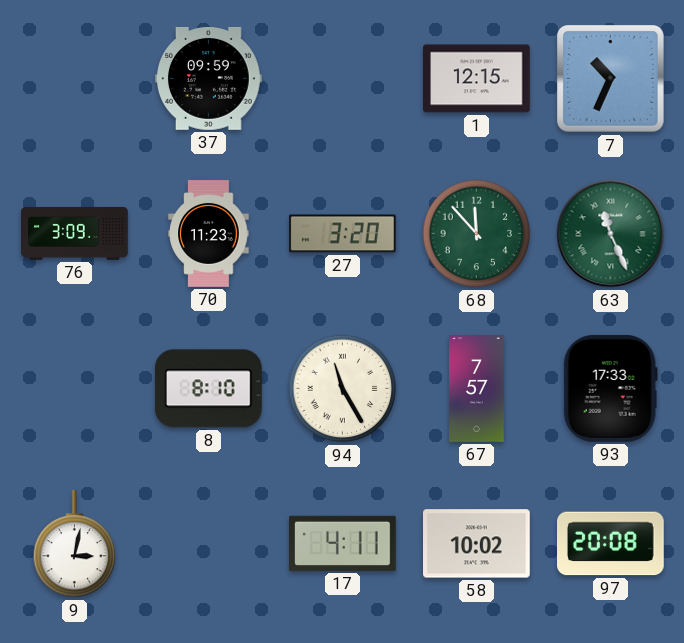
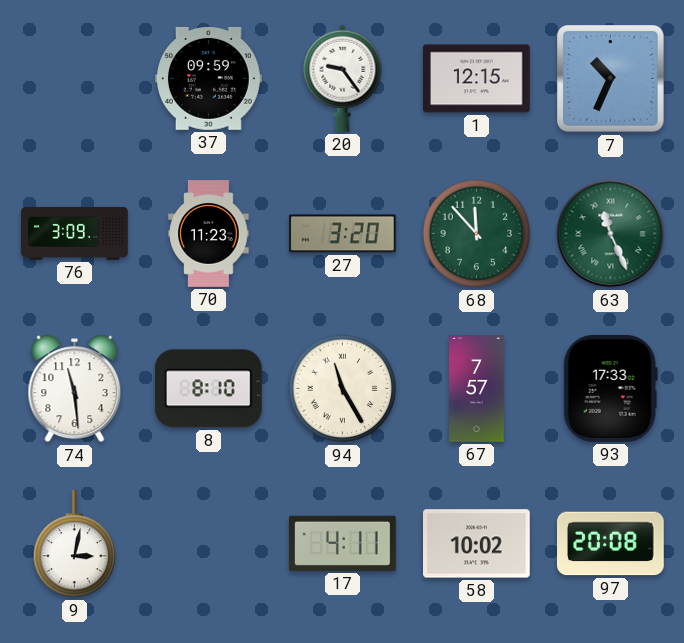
20: none -> 9:24
74: none -> 11:29
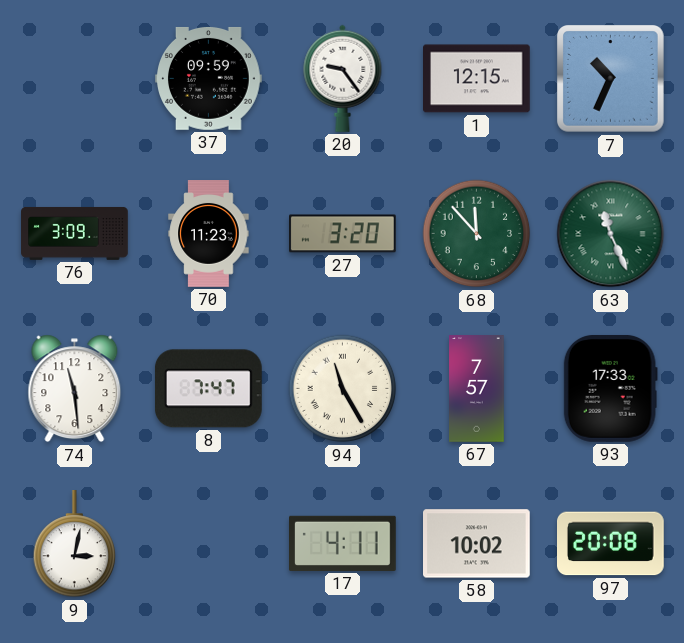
8: 8:10 -> 7:47
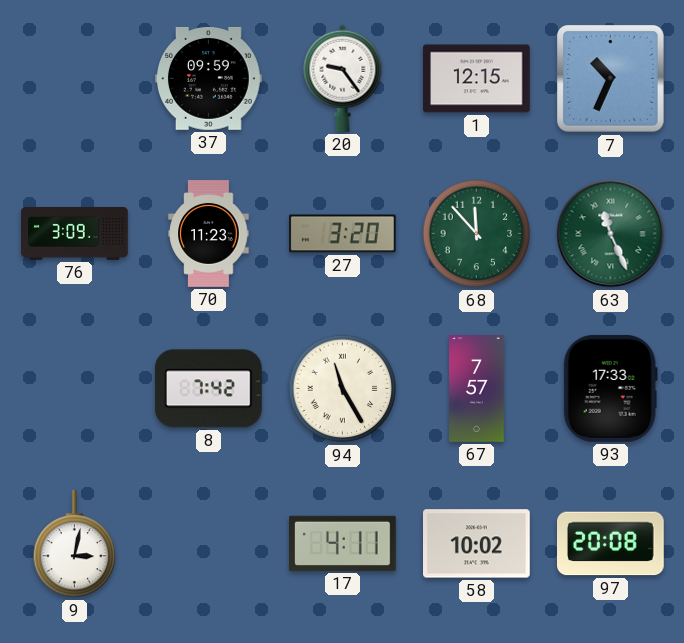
74: 11:29 -> none
8: 7:47 -> 7:42
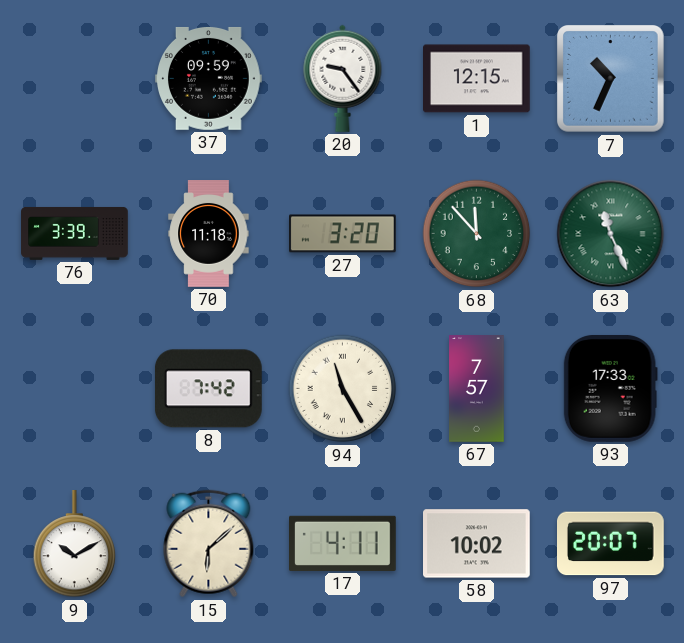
76: 3:09 -> 3:39
70: 11:23 -> 11:18
9: 3:02 -> 10:10
15: none -> 6:08
97: 20:08 -> 20:07
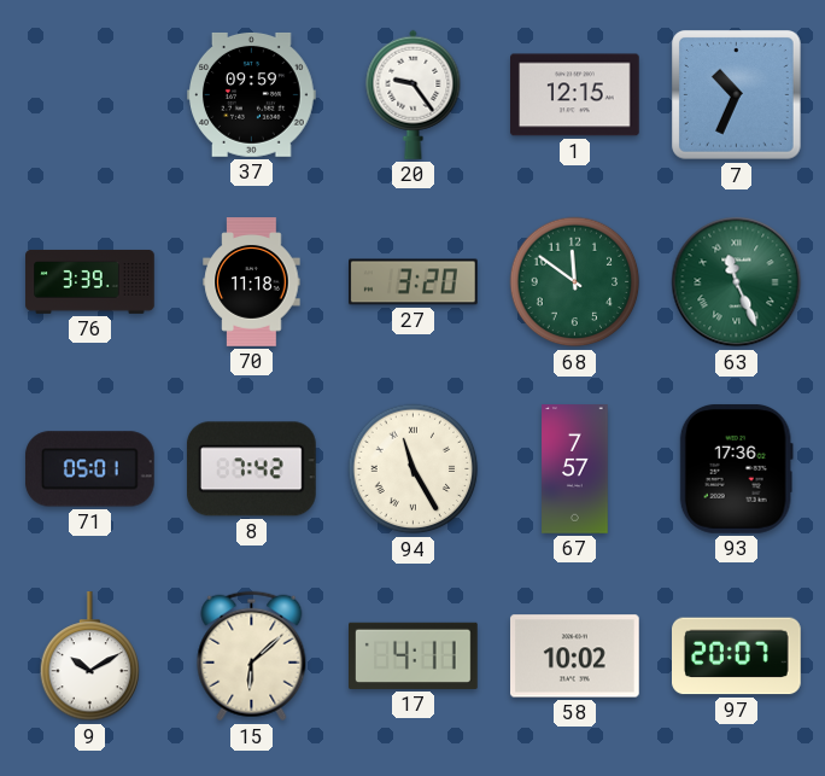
68: 11:53 -> 11:51
71: none -> 05:01
93: 17:33 -> 17:36
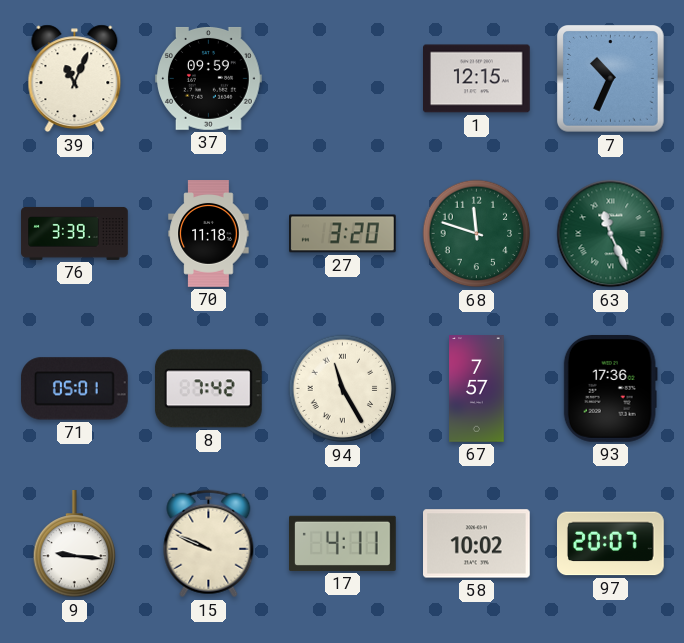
39: none -> 11:04
20: 9:24 -> none
68: 11:51 -> 11:48
9: 10:10 -> 9:16
15: 6:08 -> 9:49
